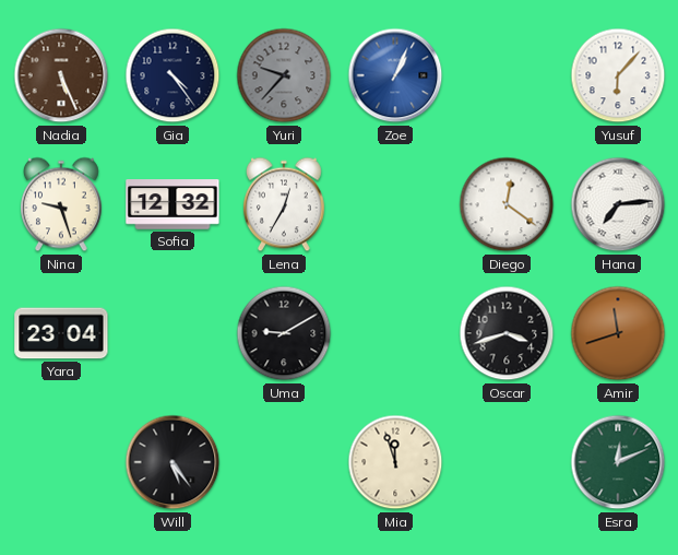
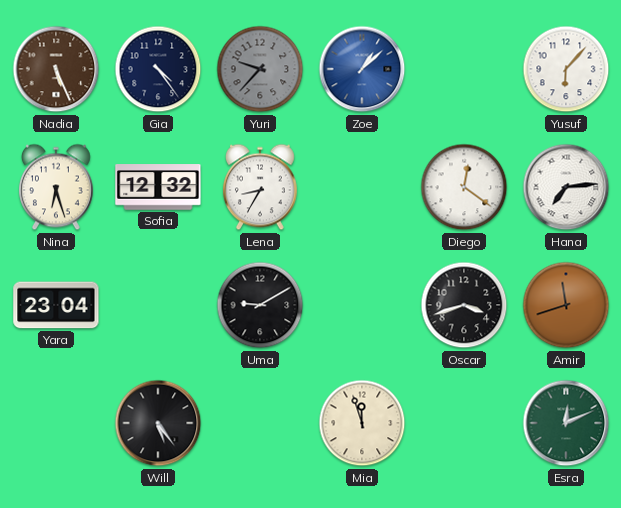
Zoe: 1:04 -> 1:08
Nina: 9:27 -> 6:27
Lena: 12:35 -> 8:35
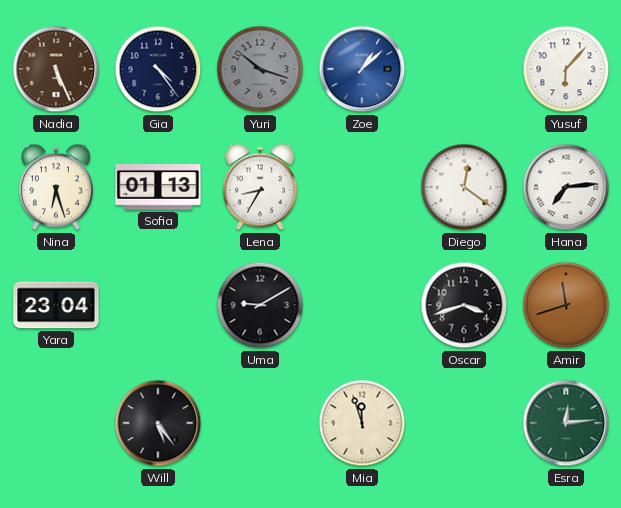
Yuri: 9:37 -> 10:18
Sofia: 12:32 -> 01:13
Esra: 12:11 -> 12:14
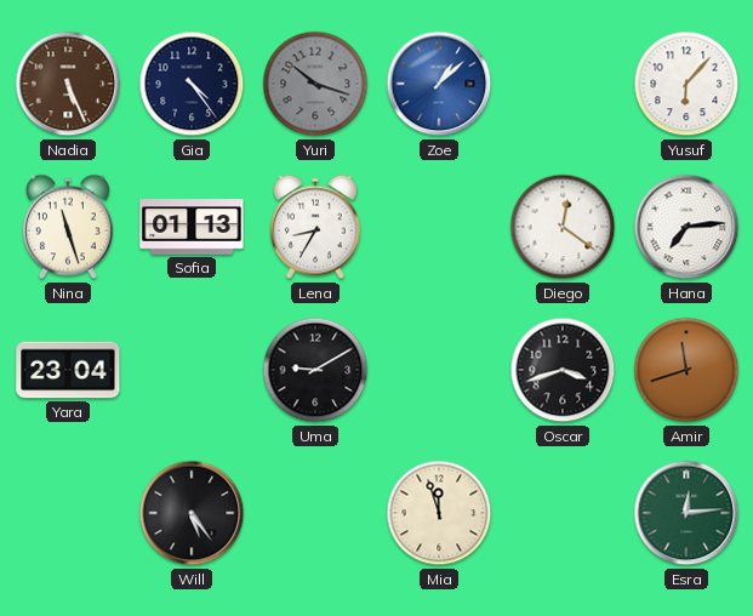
Nina: 6:27 -> 11:27
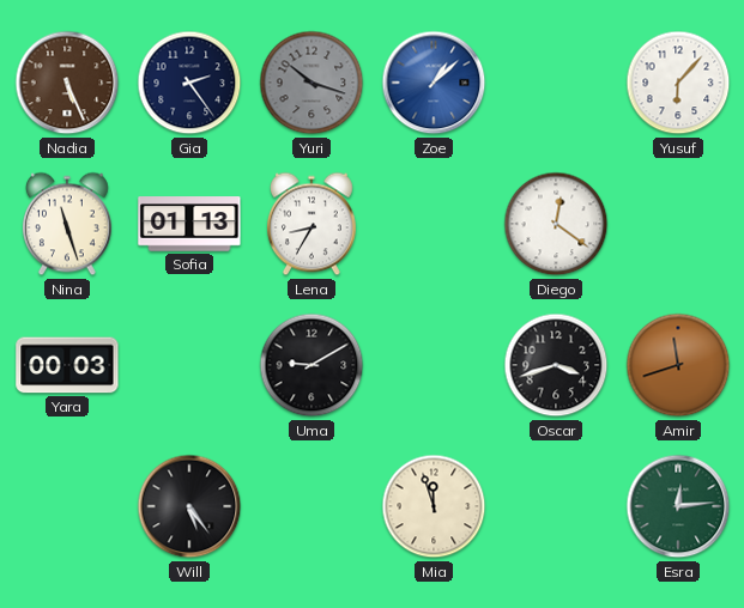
Gia: 4:24 -> 2:24
Hana: 7:14 -> none
Yara: 23:04 -> 00:03
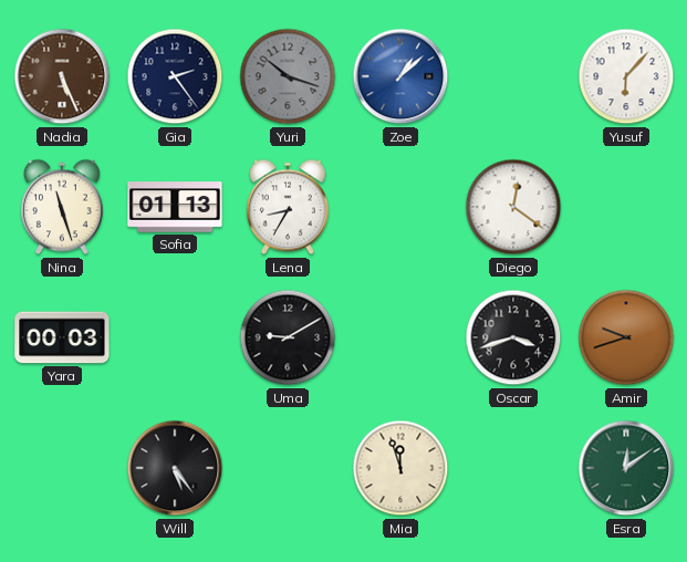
Amir: 11:42 -> 9:42
Esra: 12:14 -> 12:09
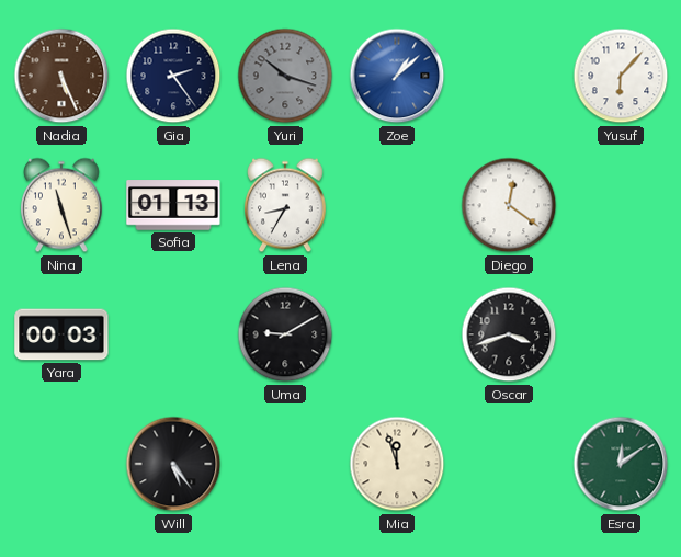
Amir: 9:42 -> none
